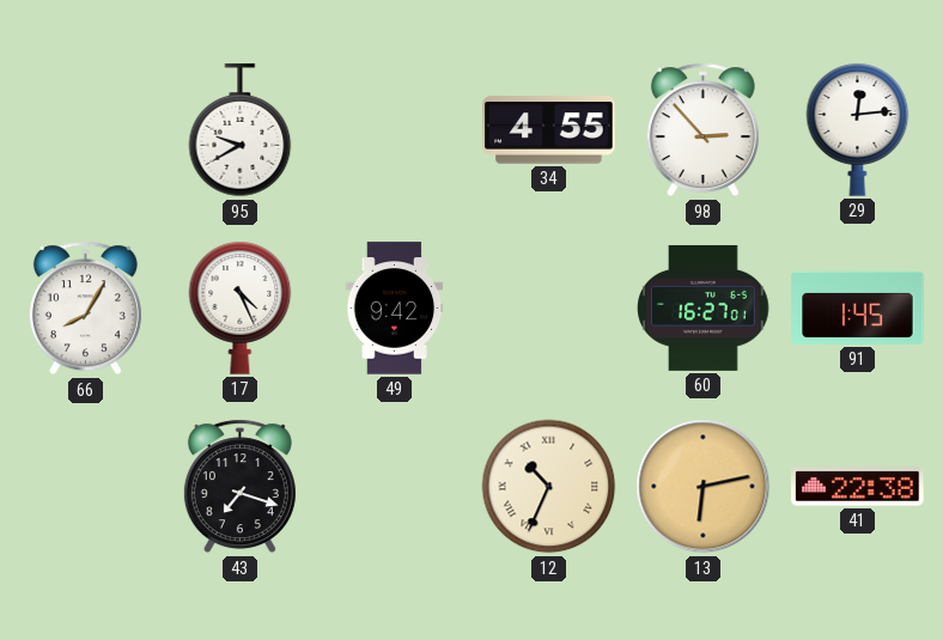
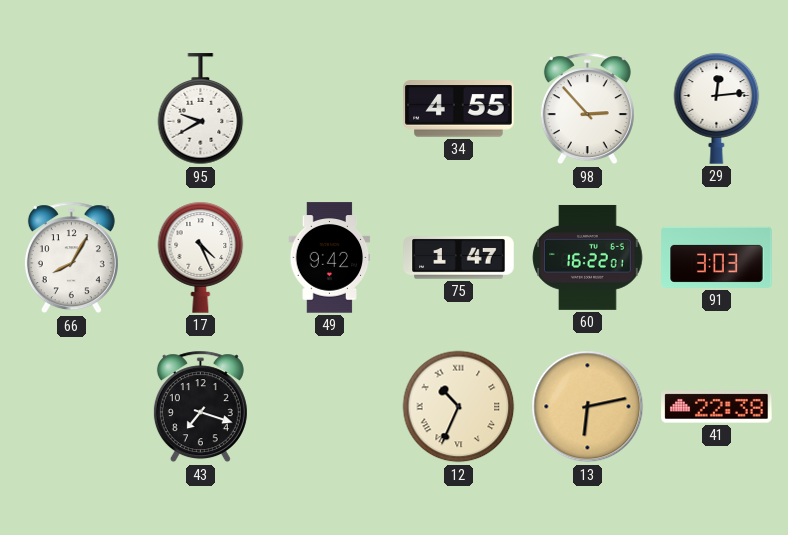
75: none -> 1:47
60: 16:27 -> 16:22
91: 1:45 -> 3:03
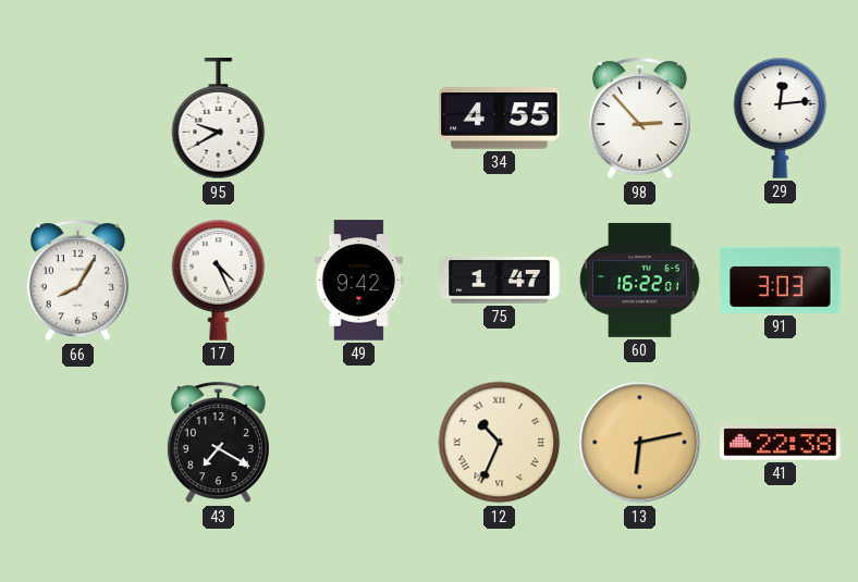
43: 7:18 -> 7:20
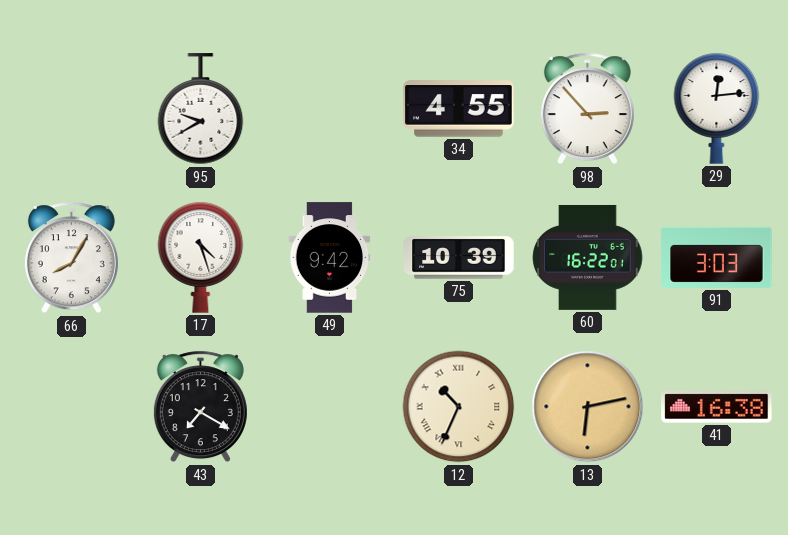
17: 4:26 -> 4:27
75: 1:47 -> 10:39
41: 22:38 -> 16:38
